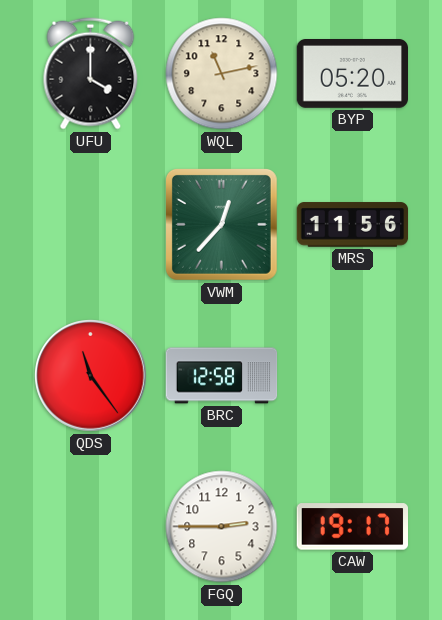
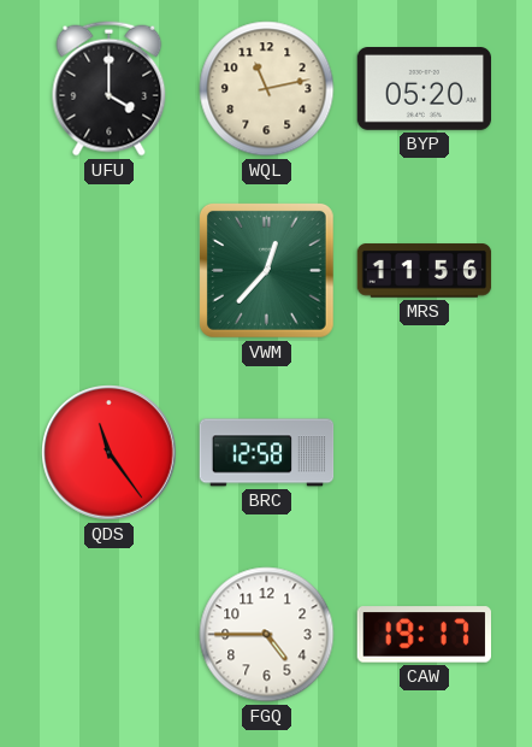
FGQ: 2:45 -> 4:45
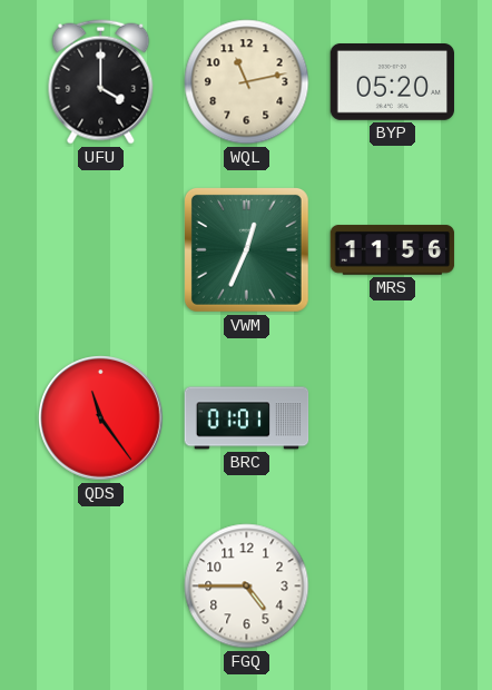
VWM: 12:37 -> 12:34
BRC: 12:58 -> 01:01
CAW: 19:17 -> none
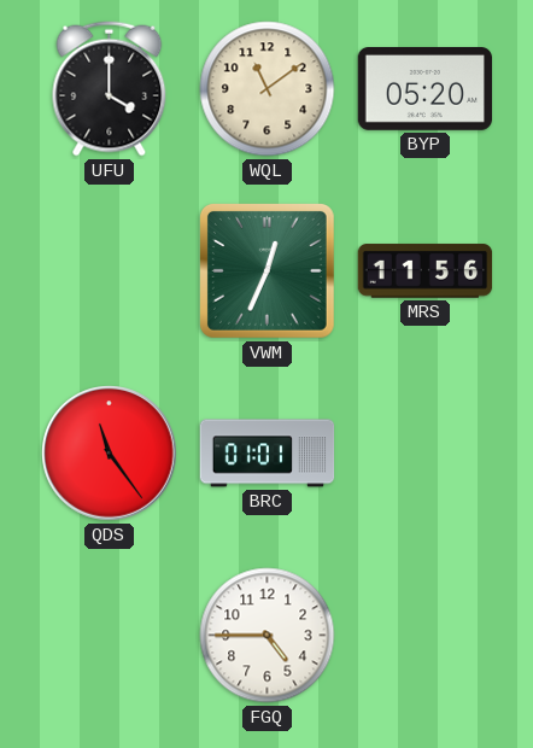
WQL: 11:13 -> 11:09
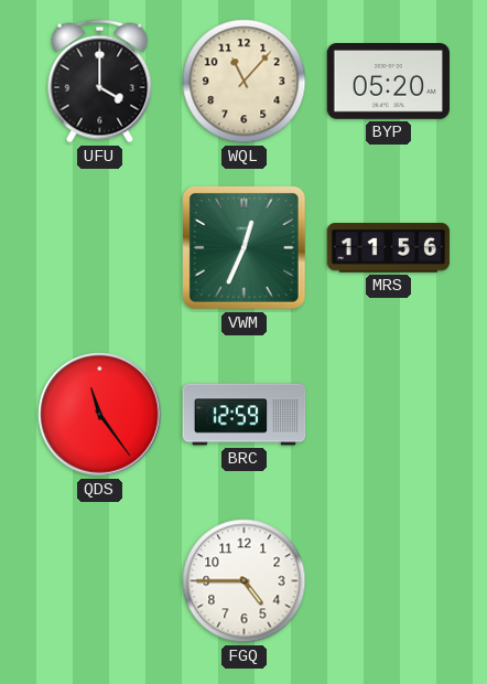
WQL: 11:09 -> 11:07
BRC: 01:01 -> 12:59
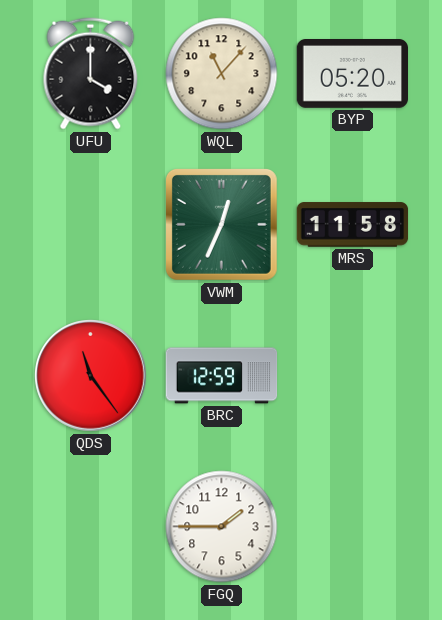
MRS: 11:56 -> 11:58
FGQ: 4:45 -> 1:45
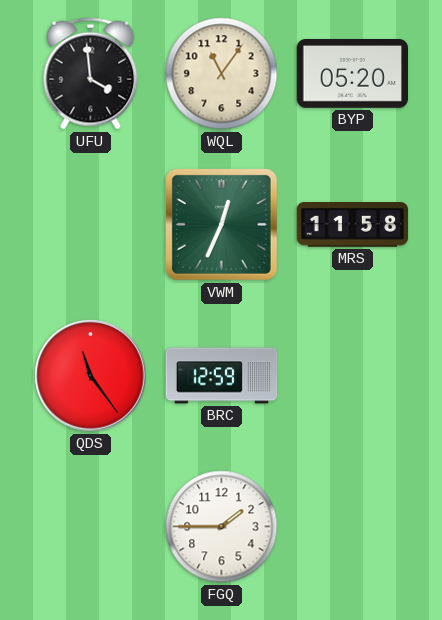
UFU: 4:00 -> 3:59
WQL: 11:07 -> 11:06
